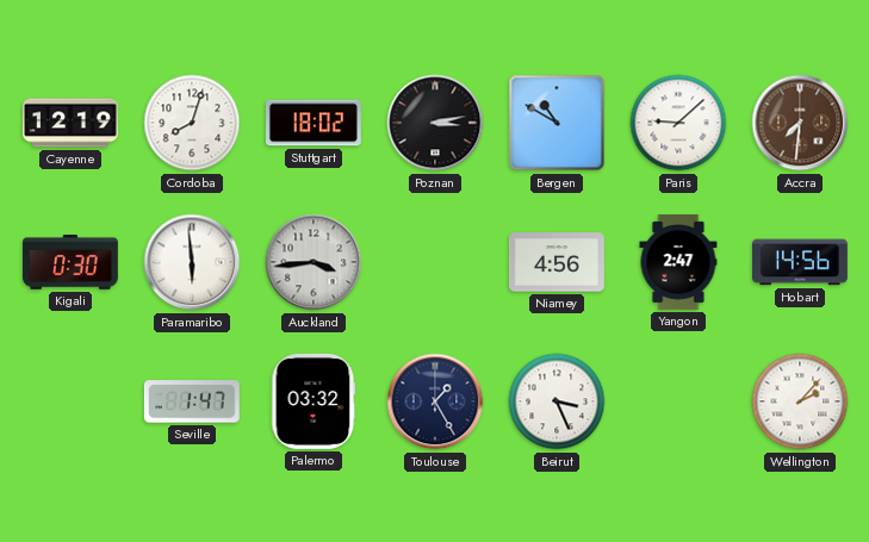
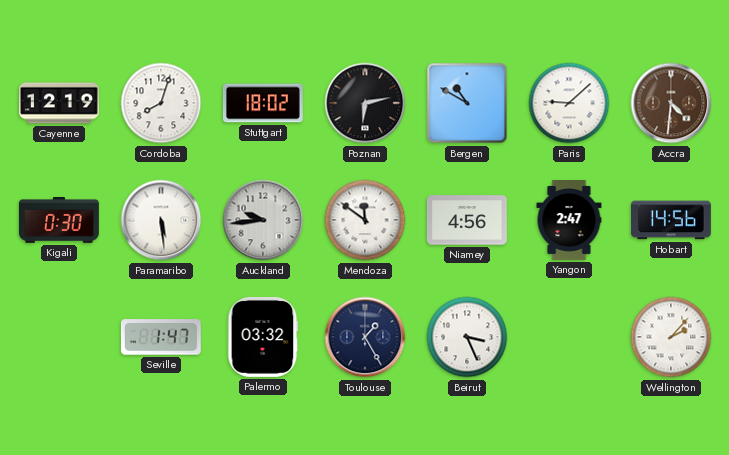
Poznan: 3:13 -> 6:13
Accra: 7:31 -> 4:31
Paramaribo: 5:59 -> 5:29
Auckland: 3:44 -> 9:44
Mendoza: none -> 11:51
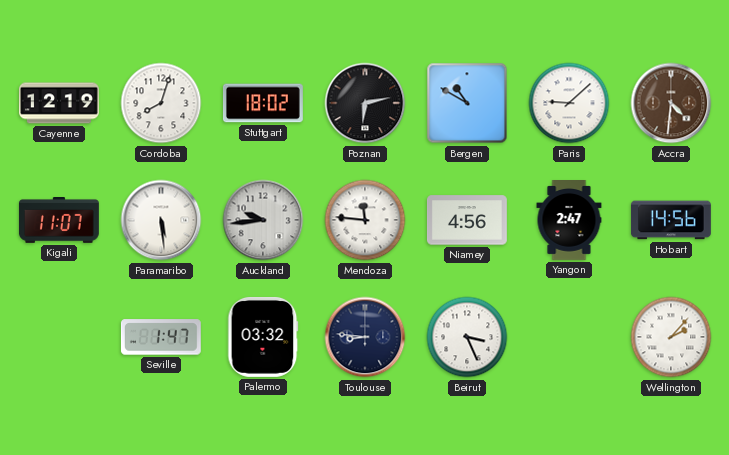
Kigali: 0:30 -> 11:07
Mendoza: 11:51 -> 11:46
Toulouse: 1:25 -> 8:46
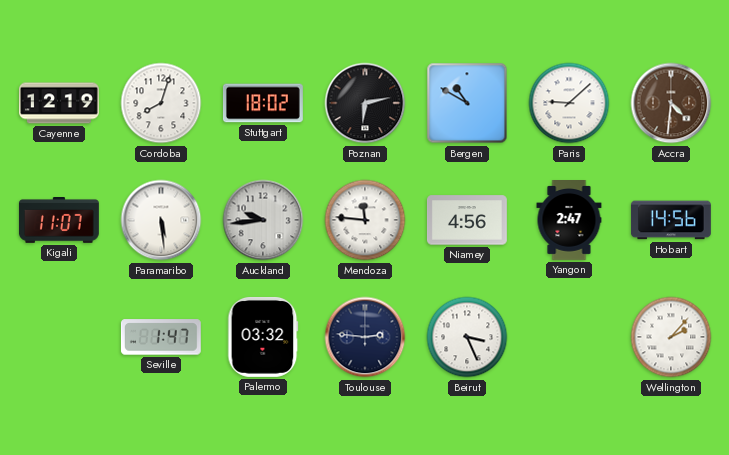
Toulouse: 8:46 -> 2:46
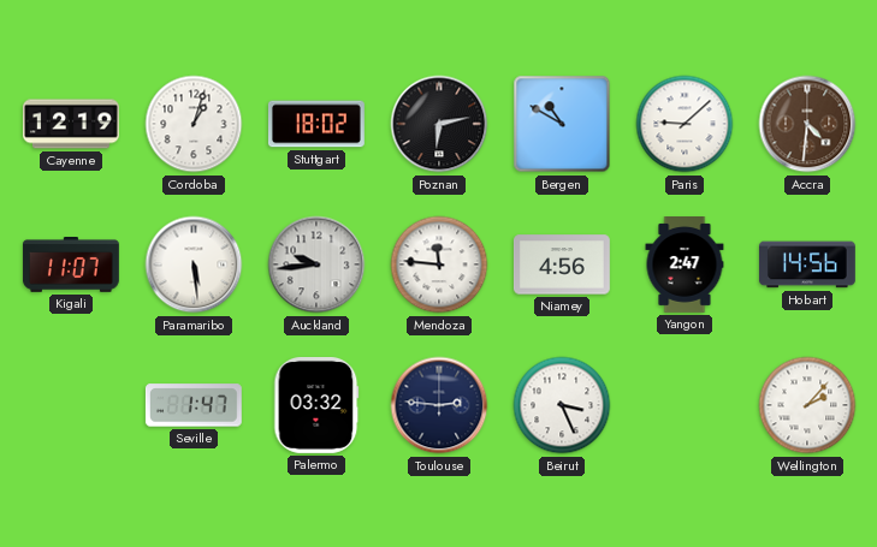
Cordoba: 8:03 -> 1:03
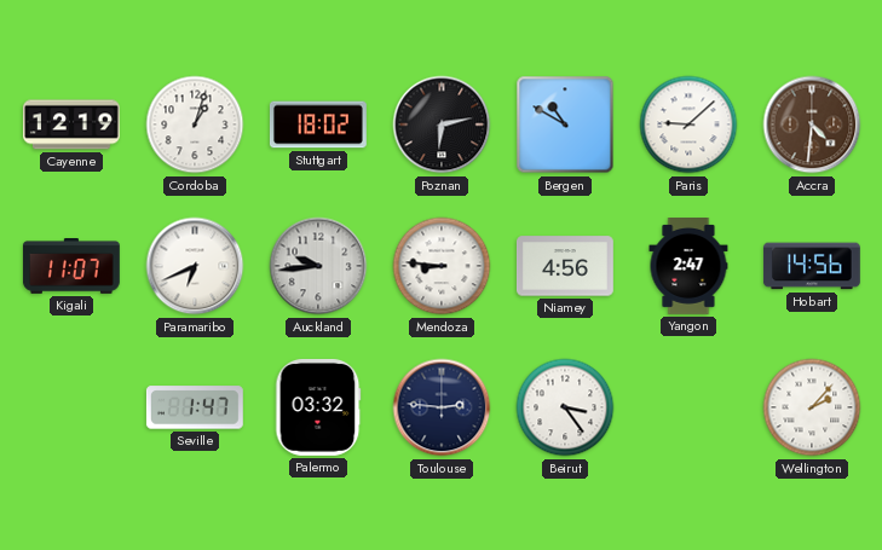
Paramaribo: 5:29 -> 6:41
Mendoza: 11:46 -> 8:46
Beirut: 3:26 -> 3:24
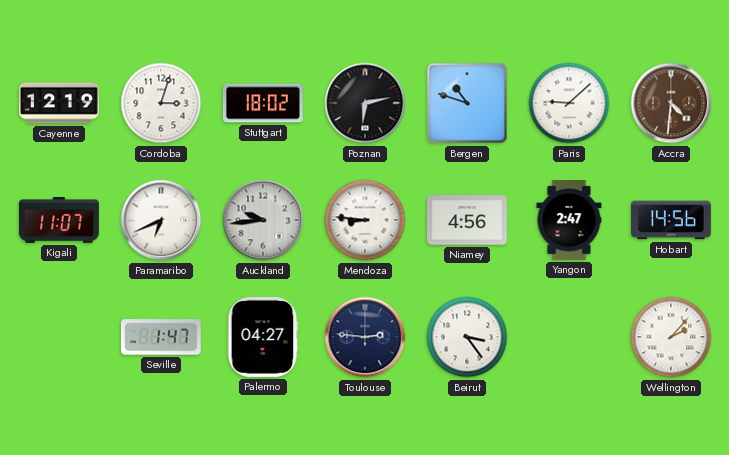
Cordoba: 1:03 -> 3:03
Bergen: 10:50 -> 10:48
Palermo: 03:32 -> 04:27
